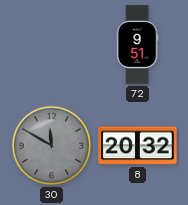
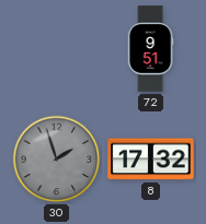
30: 11:50 -> 1:57
8: 20:32 -> 17:32
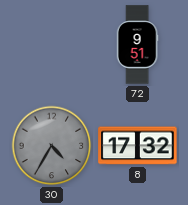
30: 1:57 -> 4:35
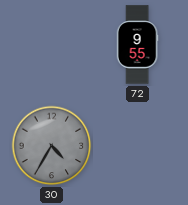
72: 9:51 -> 9:55
8: 17:32 -> none
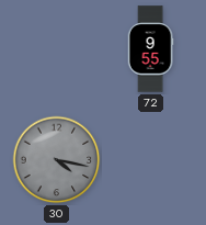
30: 4:35 -> 4:17
